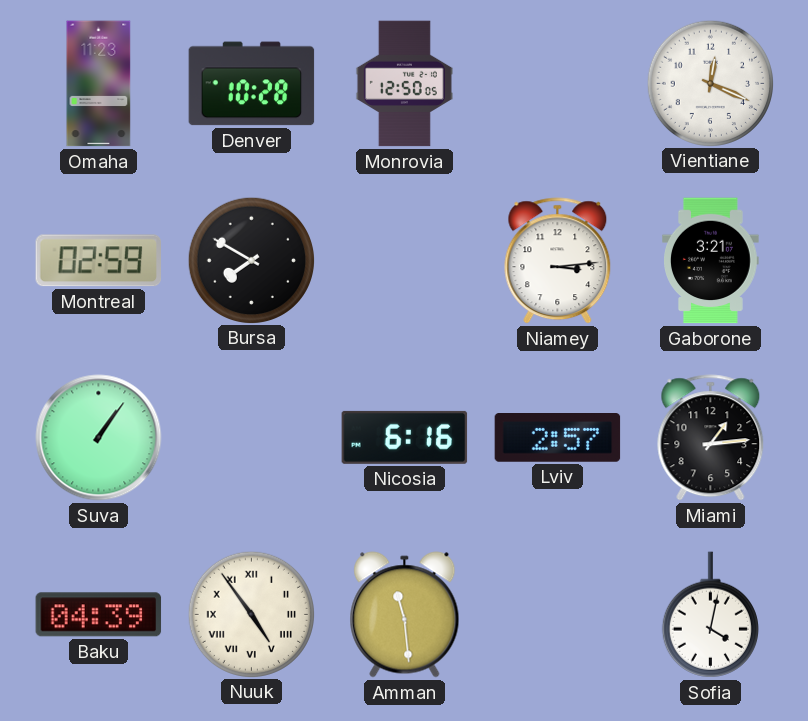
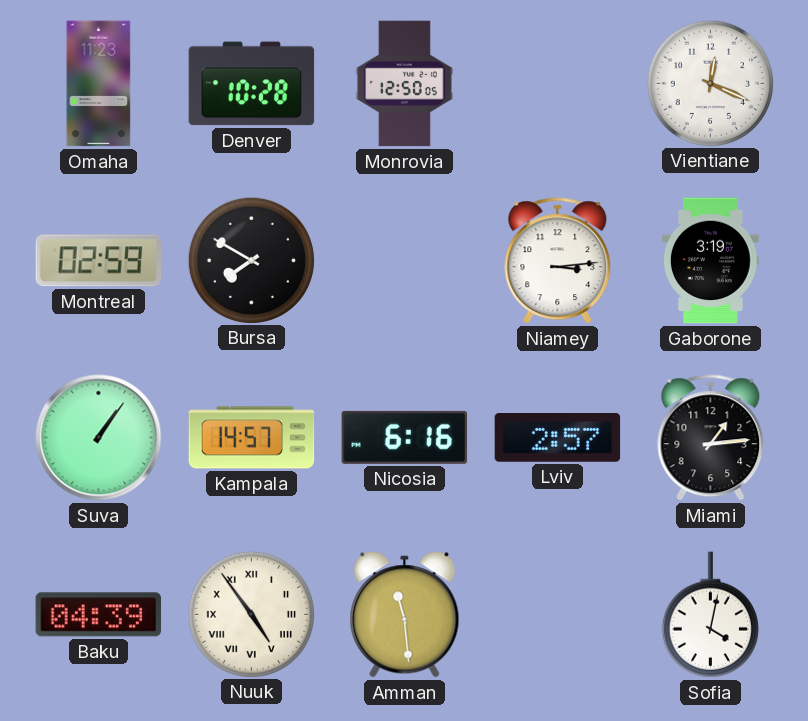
Gaborone: 3:21 -> 3:19
Kampala: none -> 14:57
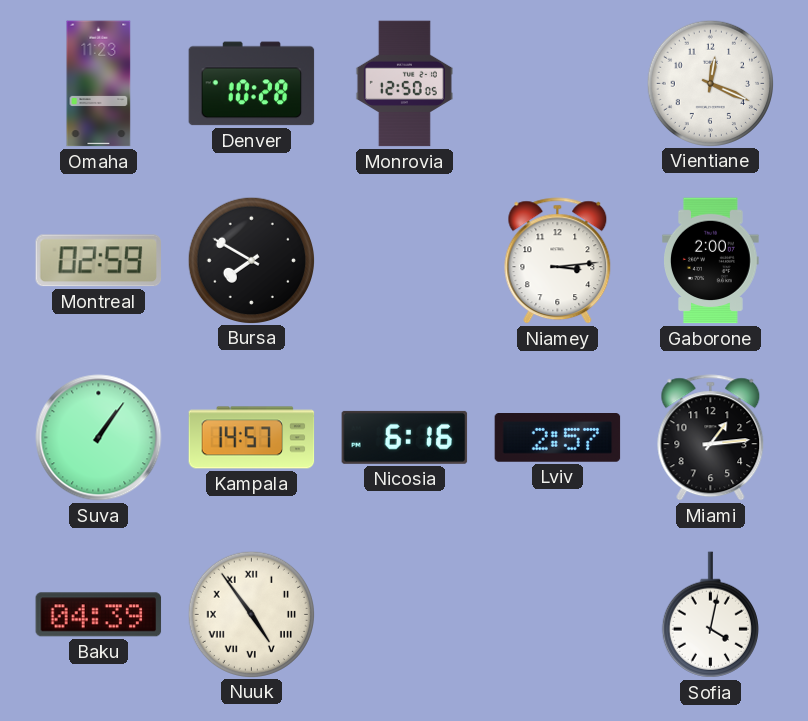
Gaborone: 3:19 -> 2:00
Amman: 11:29 -> none
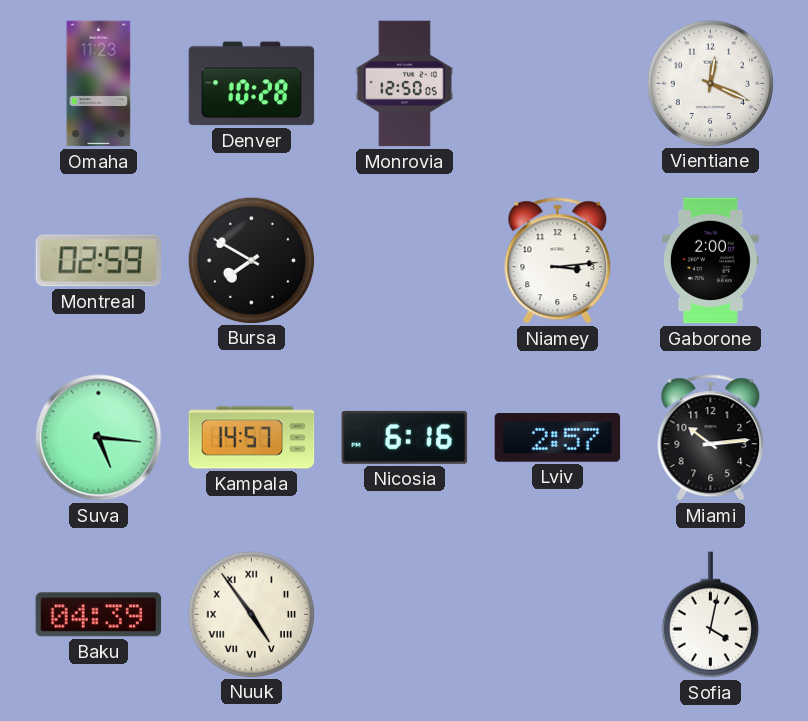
Suva: 1:06 -> 5:16
Miami: 1:14 -> 10:14
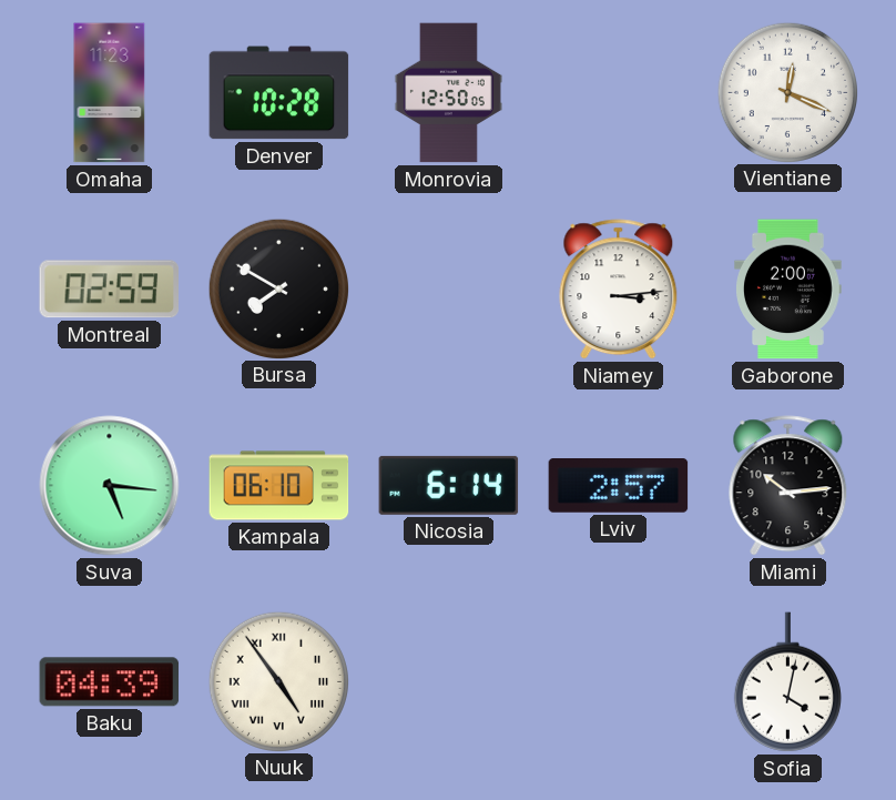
Kampala: 14:57 -> 06:10
Nicosia: 6:16 -> 6:14
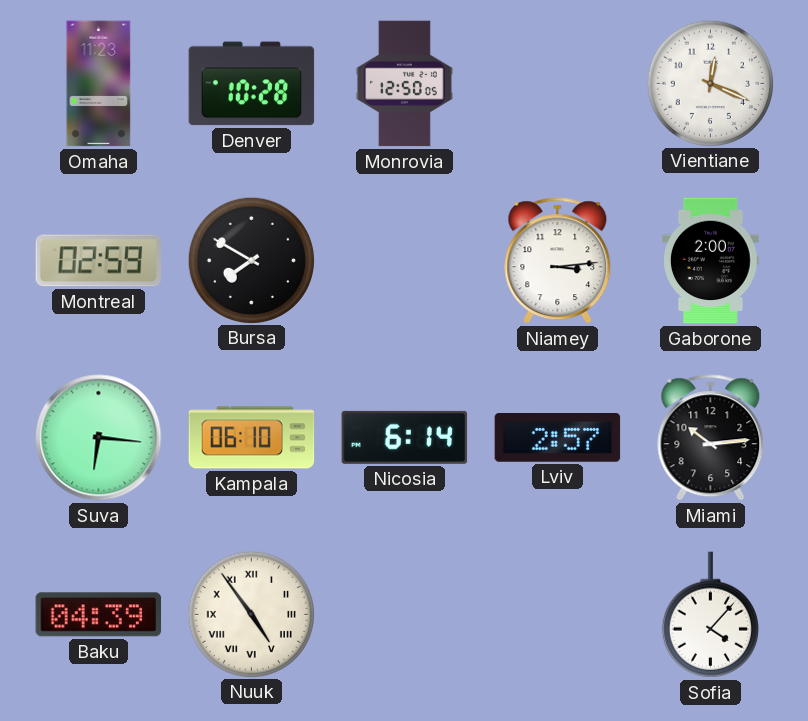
Suva: 5:16 -> 6:16
Sofia: 4:02 -> 4:07
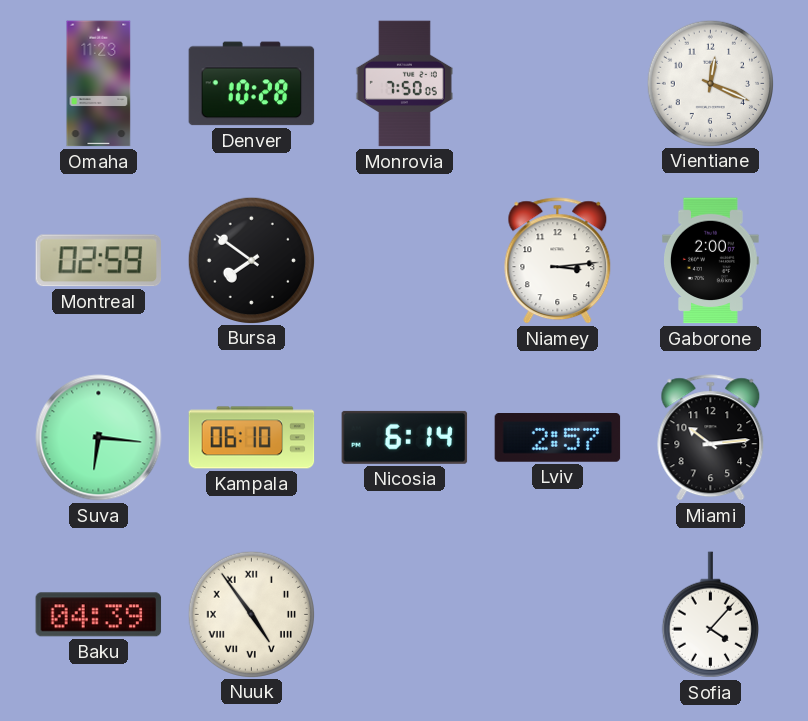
Monrovia: 12:50 -> 7:50
Bursa: 7:50 -> 7:51
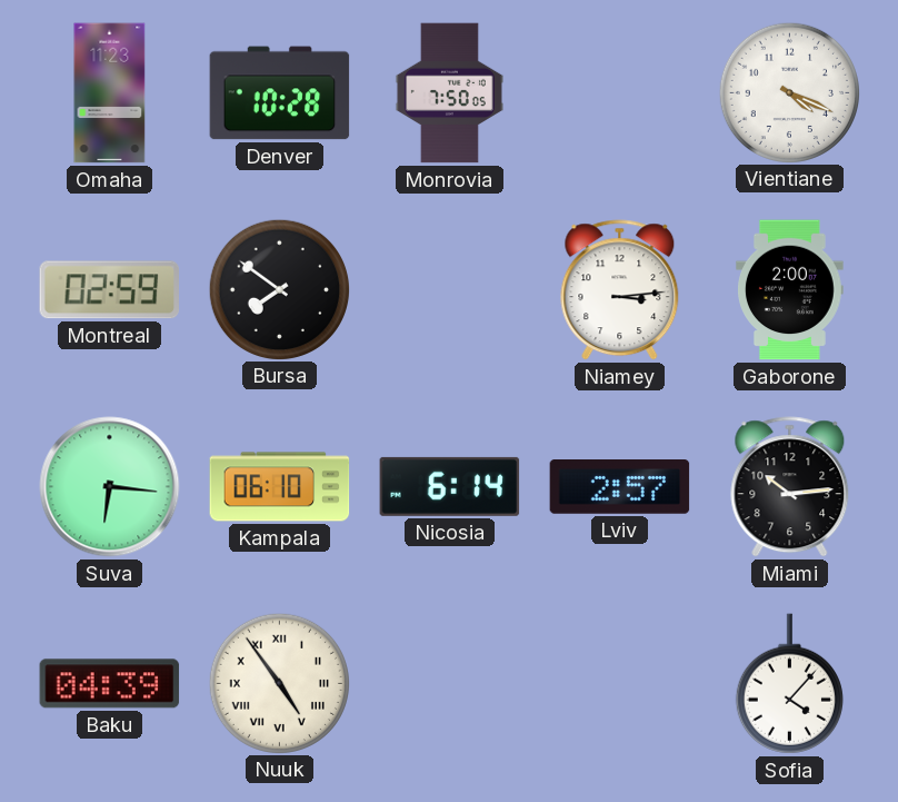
Vientiane: 12:19 -> 4:19
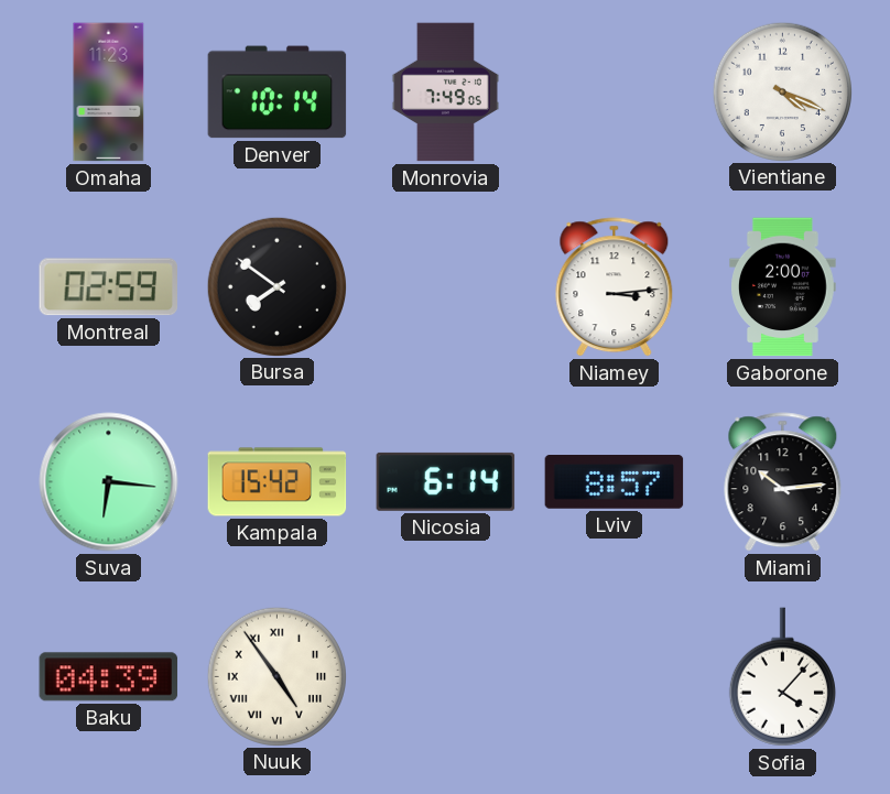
Denver: 10:28 -> 10:14
Monrovia: 7:50 -> 7:49
Kampala: 06:10 -> 15:42
Lviv: 2:57 -> 8:57
